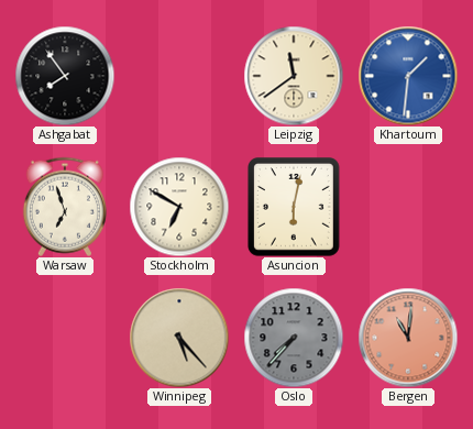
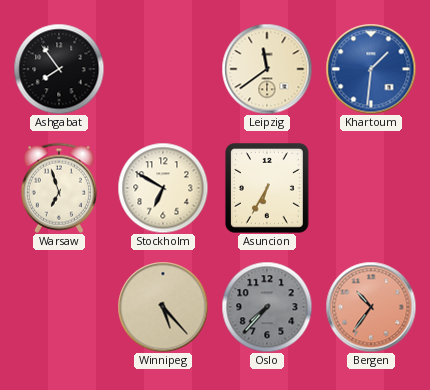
Asuncion: 6:02 -> 6:35
Bergen: 11:01 -> 10:36
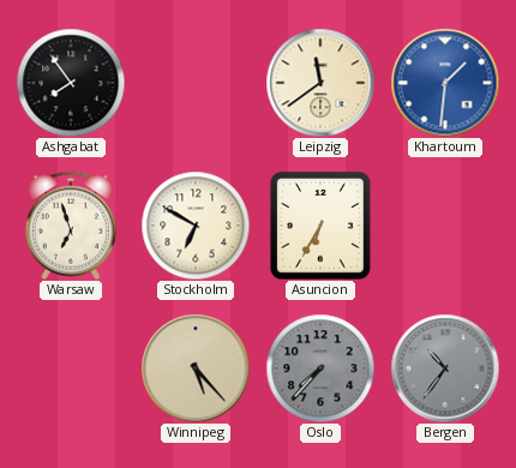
Bergen dial: salmon -> grey
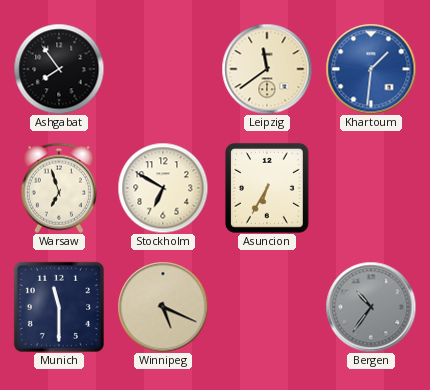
Munich: none -> 11:30
Winnipeg: 5:23 -> 5:19
Oslo: 7:37 -> none
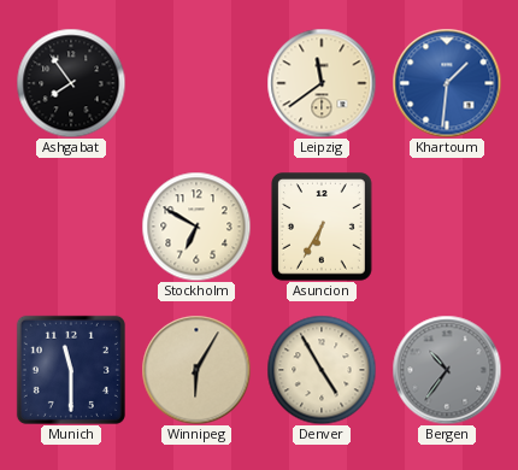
Warsaw: 6:57 -> none
Winnipeg: 5:19 -> 6:05
Denver: none -> 4:55
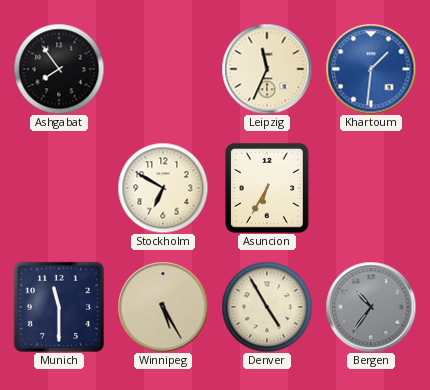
Leipzig: 11:39 -> 11:34
Winnipeg: 6:05 -> 5:25
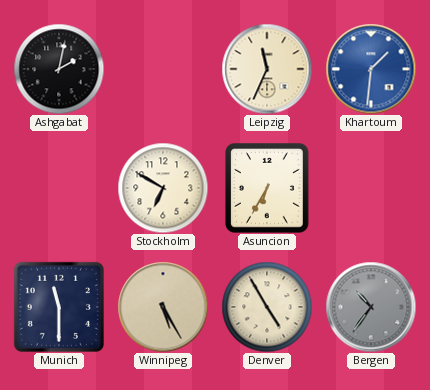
Ashgabat: 7:54 -> 2:02
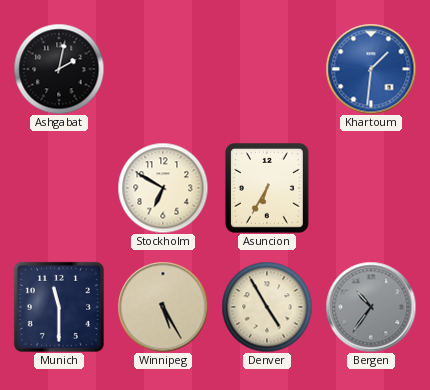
Leipzig: 11:34 -> none
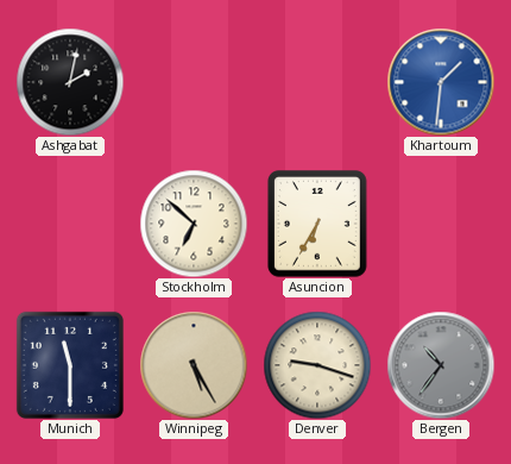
Stockholm: 6:50 -> 6:52
Denver: 4:55 -> 9:18
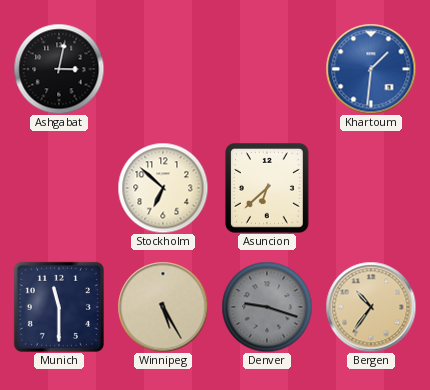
Ashgabat: 2:02 -> 3:02
Asuncion: 6:35 -> 6:38
Denver dial: cream -> grey
Bergen dial: grey -> champagne
